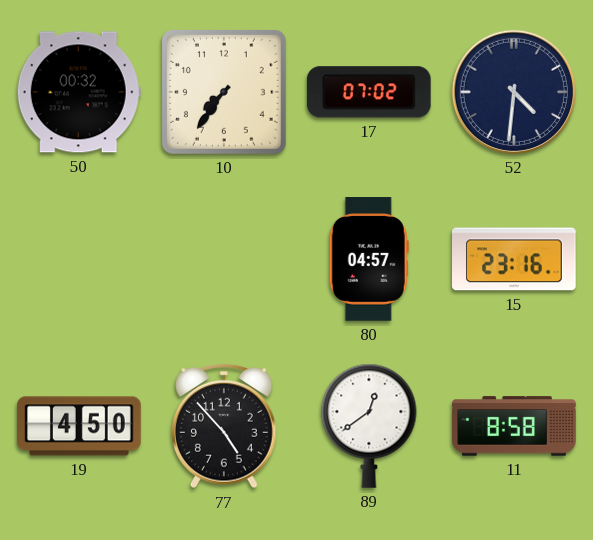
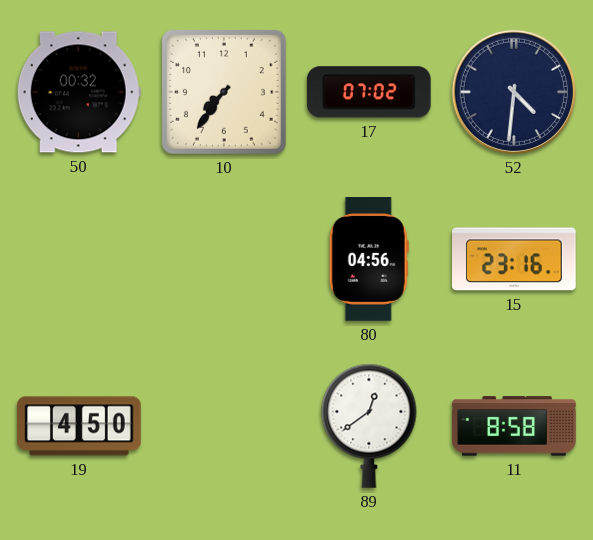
80: 04:57 -> 04:56
77: 4:53 -> none
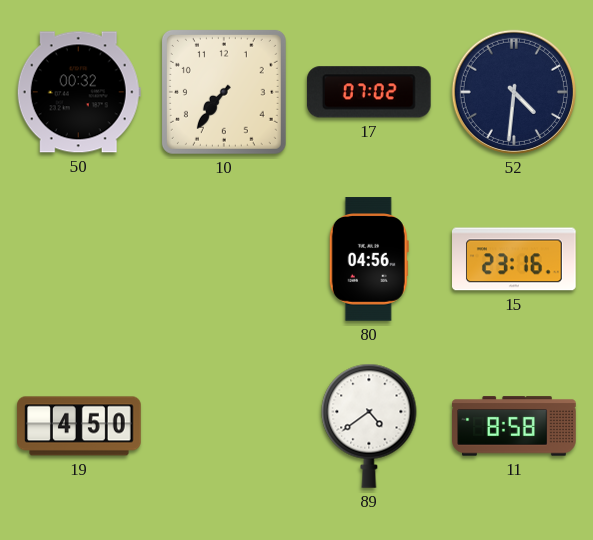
89: 12:39 -> 4:39
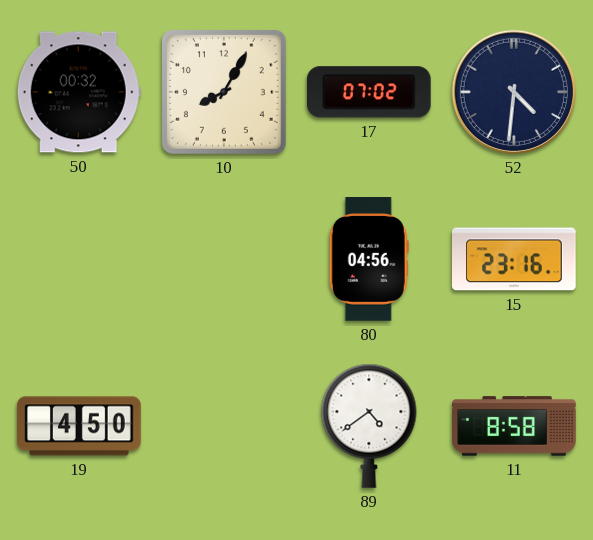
10: 7:36 -> 8:05
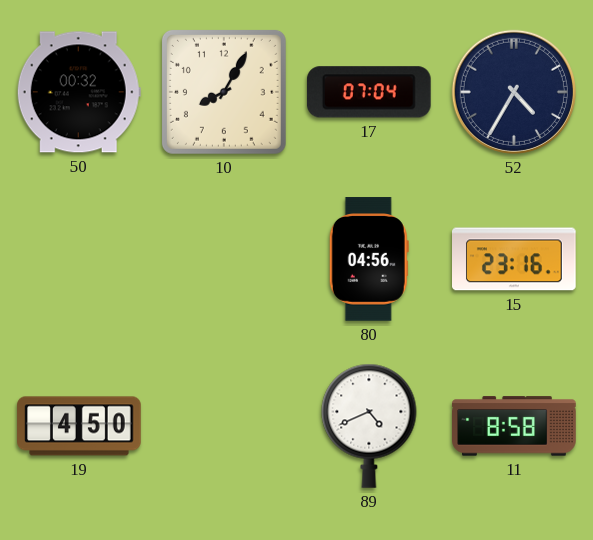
17: 07:02 -> 07:04
52: 4:31 -> 4:35
89: 4:39 -> 4:41
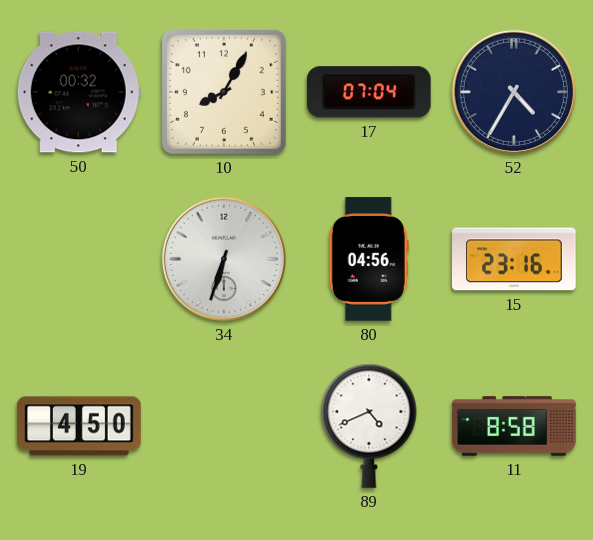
34: none -> 6:33
